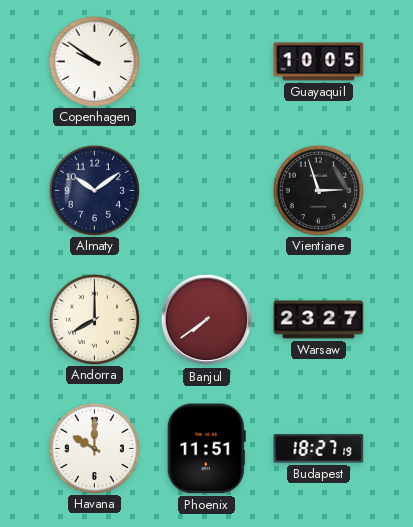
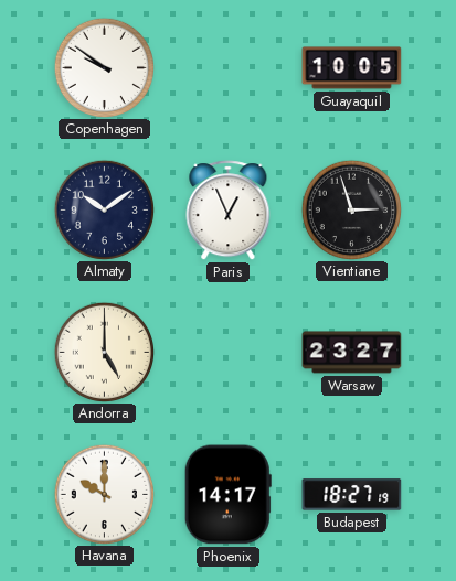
Paris: none -> 12:56
Andorra: 8:00 -> 5:00
Banjul: 7:39 -> none
Phoenix: 11:51 -> 14:17
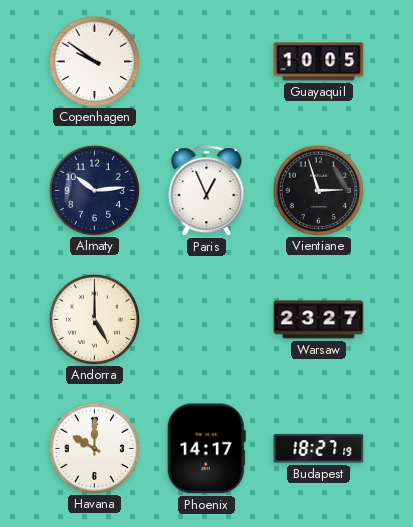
Almaty: 10:09 -> 10:14
